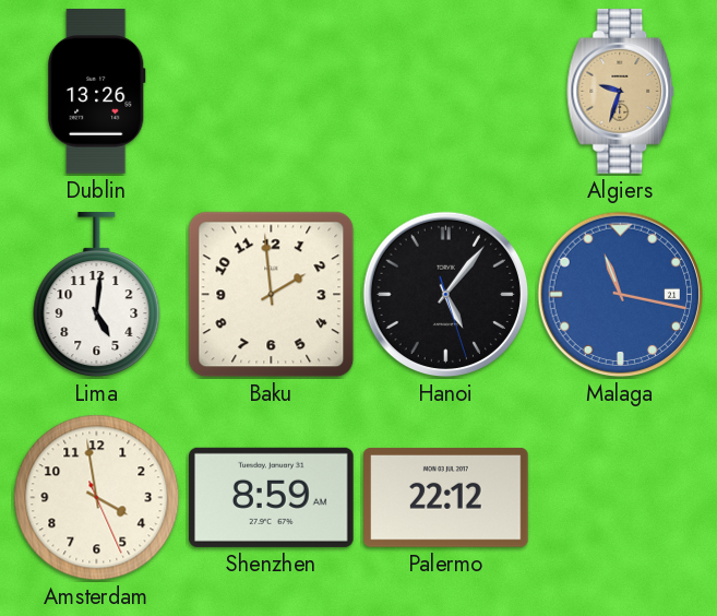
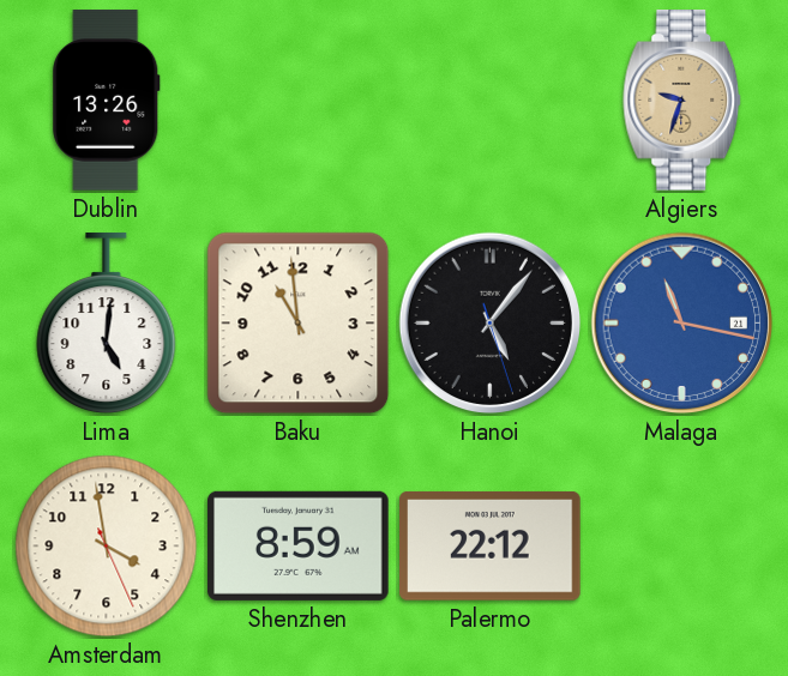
Baku: 1:59 -> 10:59
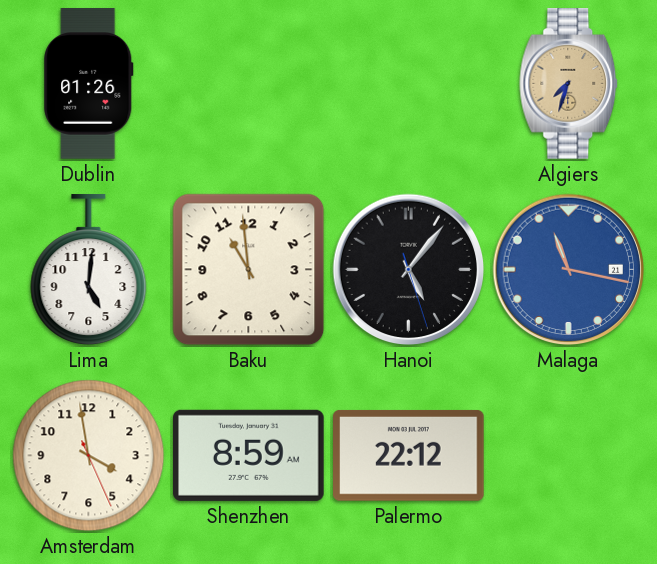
Dublin: 13:26 -> 01:26
Algiers: 9:33 -> 7:33
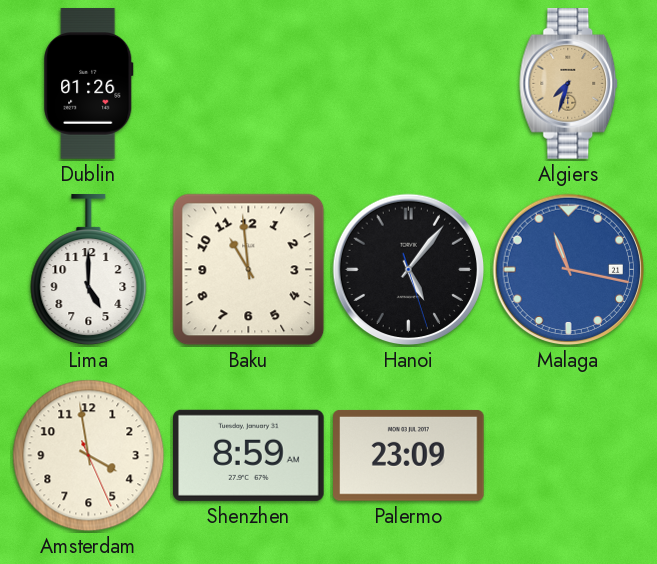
Lima: 5:01 -> 5:00
Palermo: 22:12 -> 23:09
